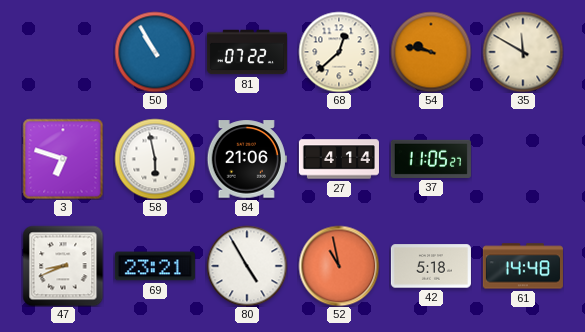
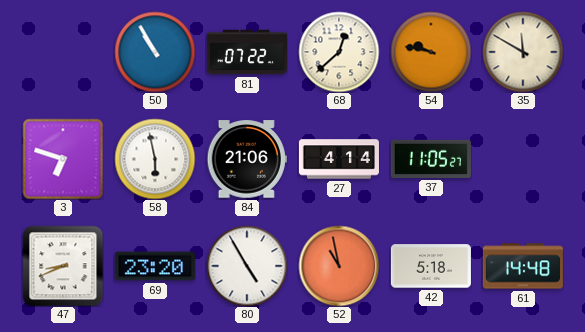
69: 23:21 -> 23:20
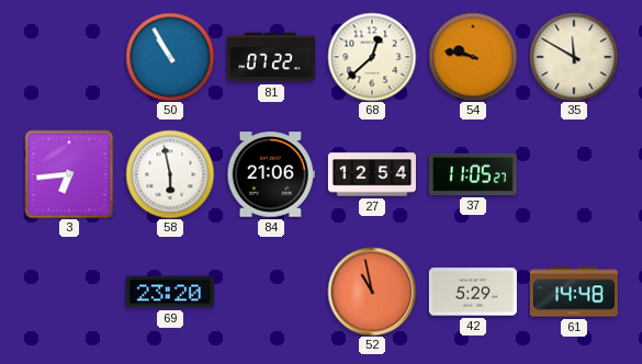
3: 6:48 -> 6:44
27: 4:14 -> 12:54
47: 8:41 -> none
80: 4:55 -> none
42: 5:18 -> 5:29
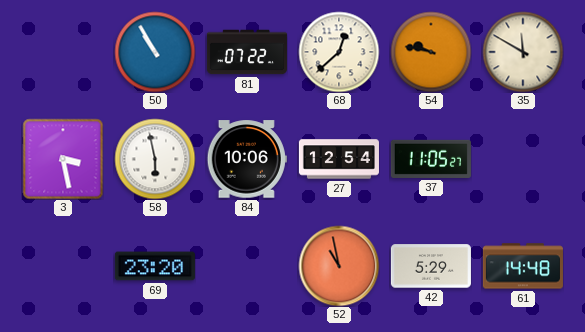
3: 6:44 -> 3:28
84: 21:06 -> 10:06
